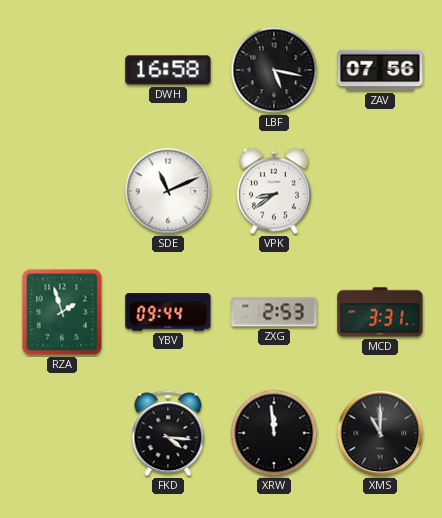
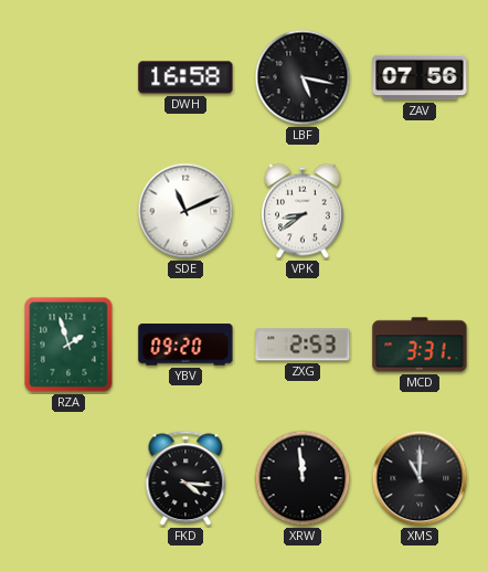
YBV: 09:44 -> 09:20
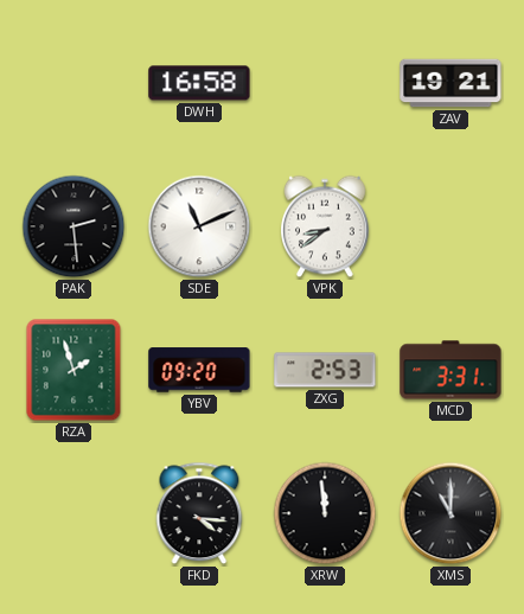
LBF: 5:17 -> none
ZAV: 07:56 -> 19:21
PAK: none -> 2:29
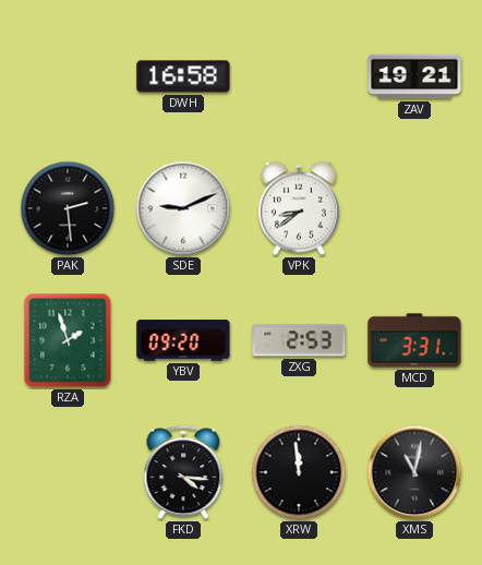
SDE: 11:11 -> 9:11
XMS: 11:00 -> 11:02
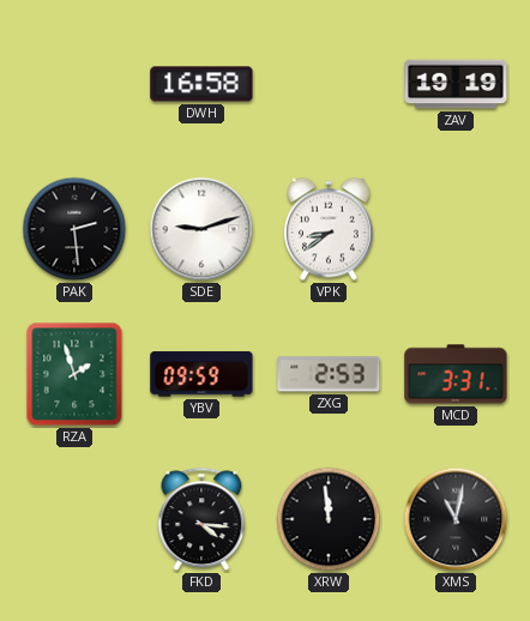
ZAV: 19:21 -> 19:19
SDE: 9:11 -> 9:12
YBV: 09:20 -> 09:59
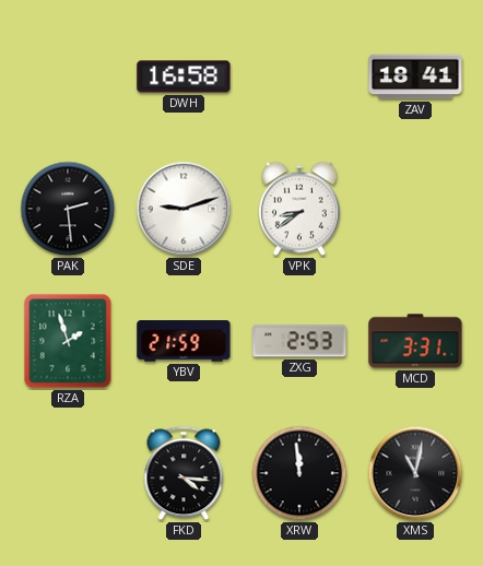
ZAV: 19:19 -> 18:41
YBV: 09:59 -> 21:59
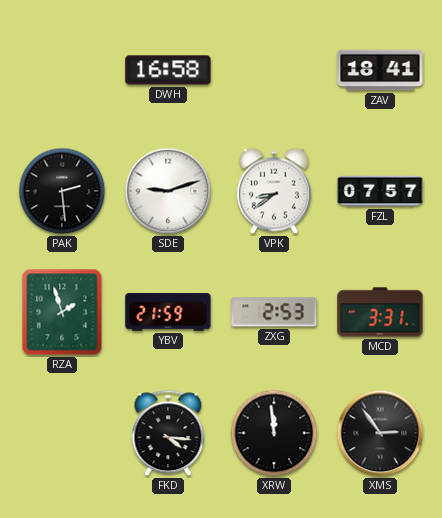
FZL: none -> 07:57
XMS: 11:02 -> 2:54
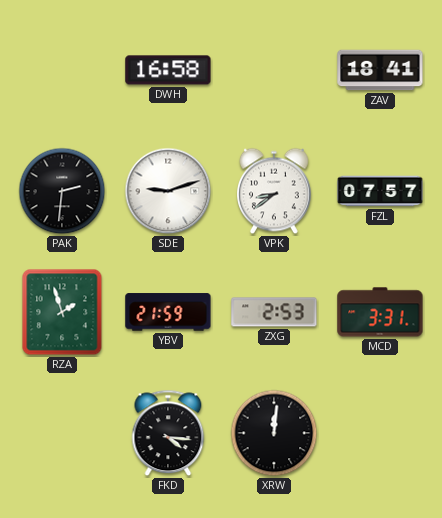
PAK: 2:29 -> 2:31
XRW: 11:59 -> 12:01
XMS: 2:54 -> none
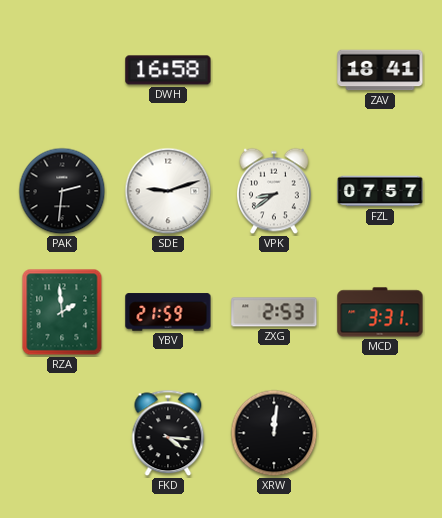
RZA: 1:57 -> 1:59
